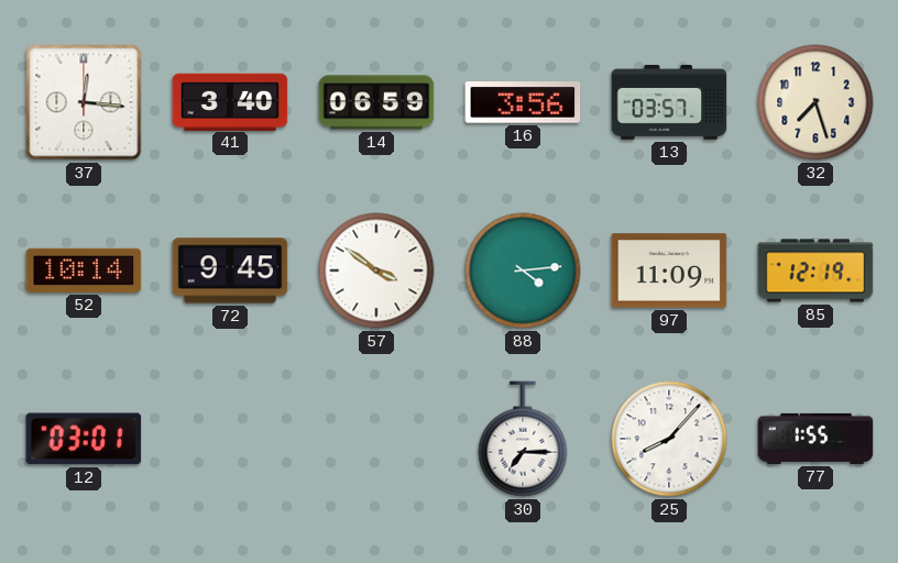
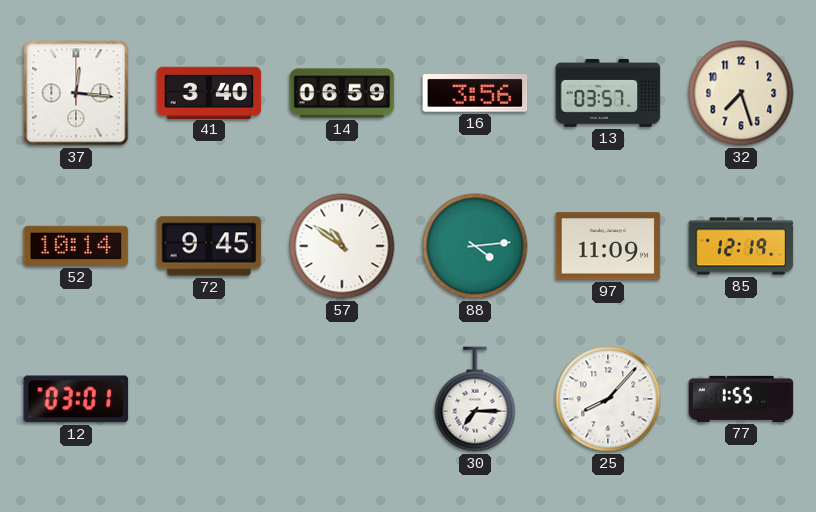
57: 3:51 -> 10:51
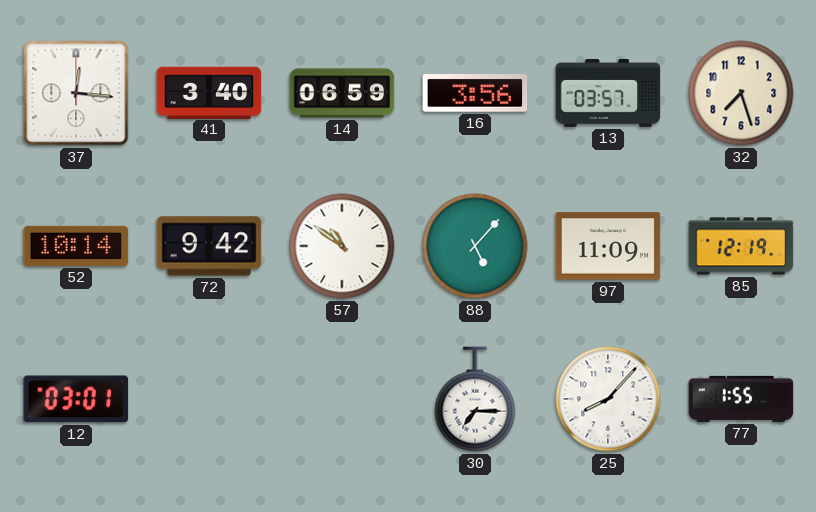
72: 9:45 -> 9:42
88: 4:14 -> 5:07
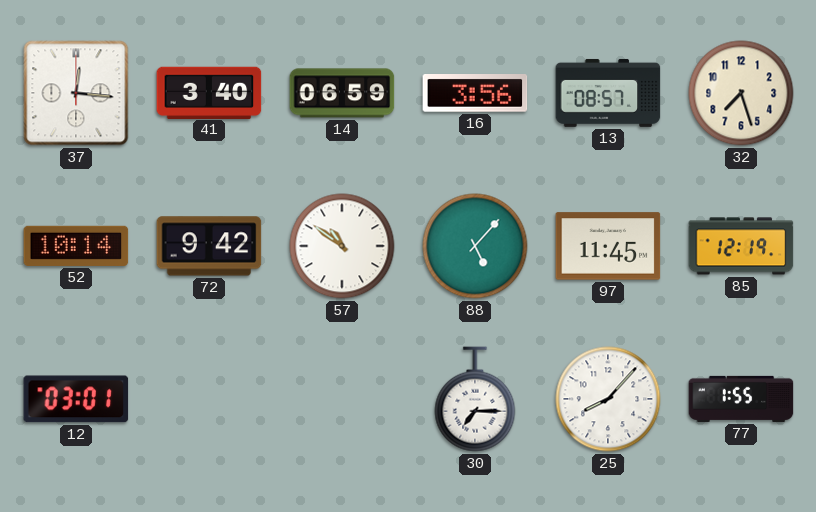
13: 03:57 -> 08:57
97: 11:09 -> 11:45
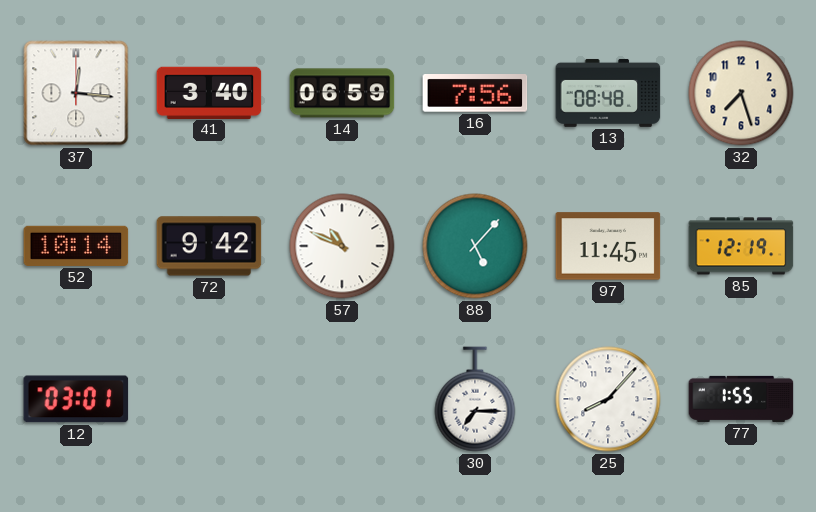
16: 3:56 -> 7:56
13: 08:57 -> 08:48
57: 10:51 -> 10:49
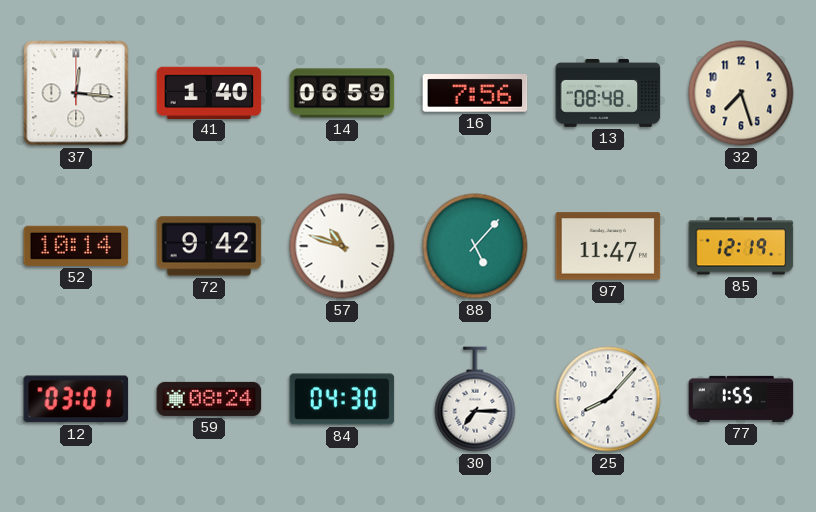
41: 3:40 -> 1:40
57: 10:49 -> 10:48
97: 11:45 -> 11:47
59: none -> 08:24
84: none -> 04:30
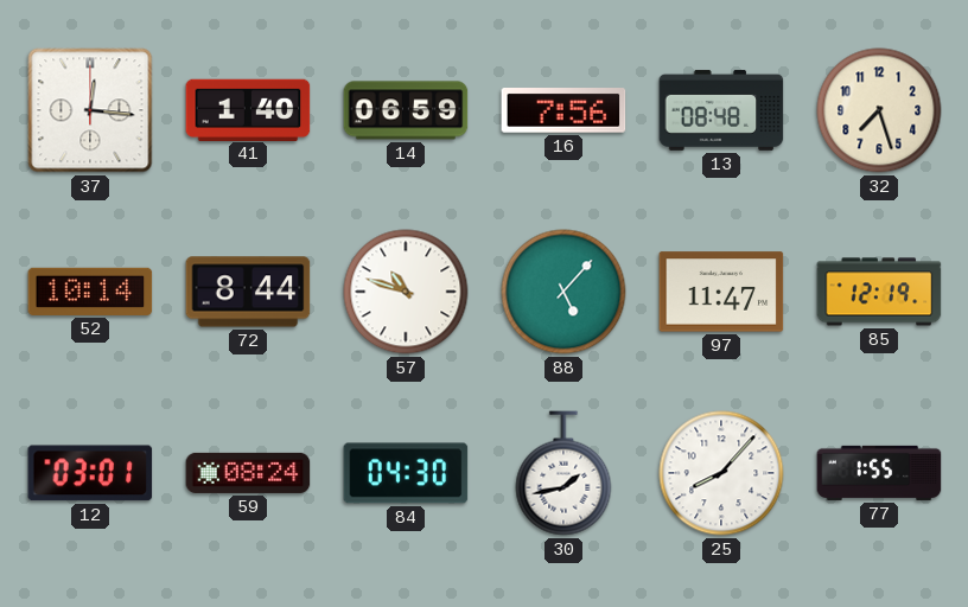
72: 9:42 -> 8:44
30: 7:15 -> 1:43
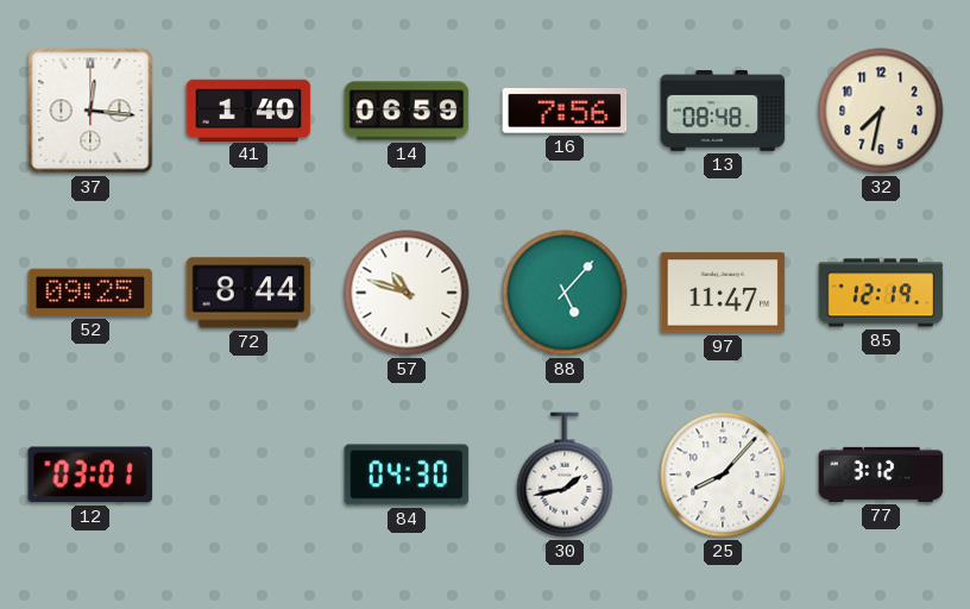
32: 7:27 -> 7:32
52: 10:14 -> 09:25
59: 08:24 -> none
77: 1:55 -> 3:12
